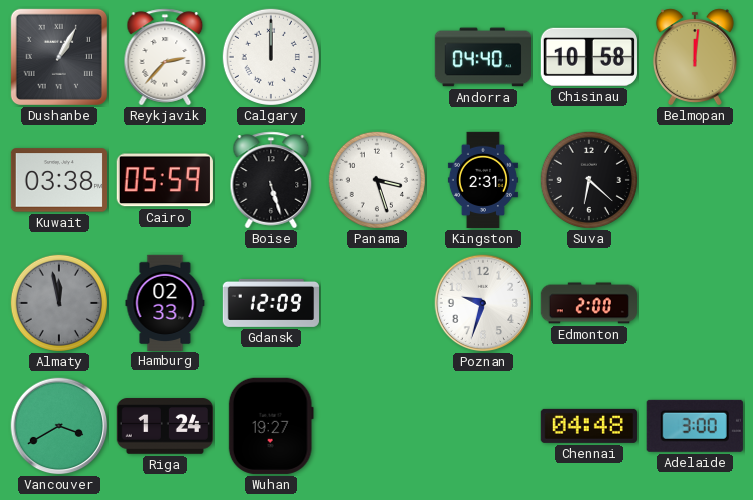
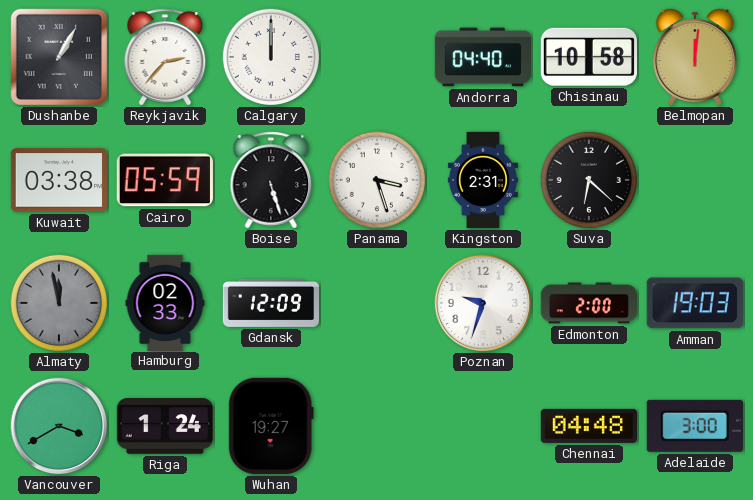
Amman: none -> 19:03
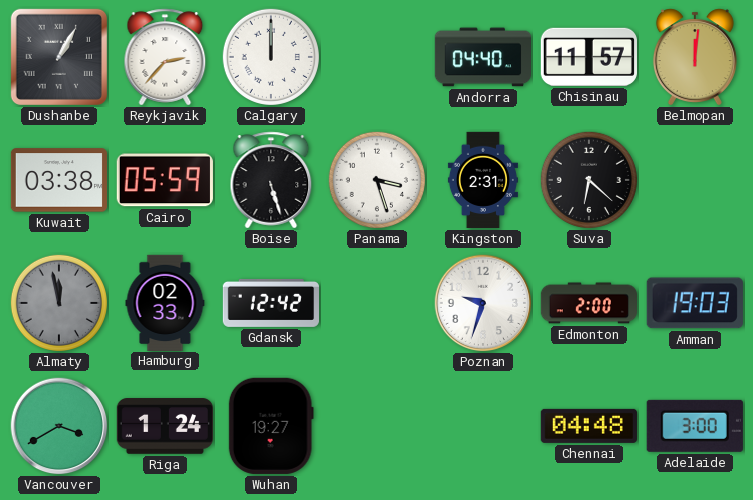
Chisinau: 10:58 -> 11:57
Gdansk: 12:09 -> 12:42
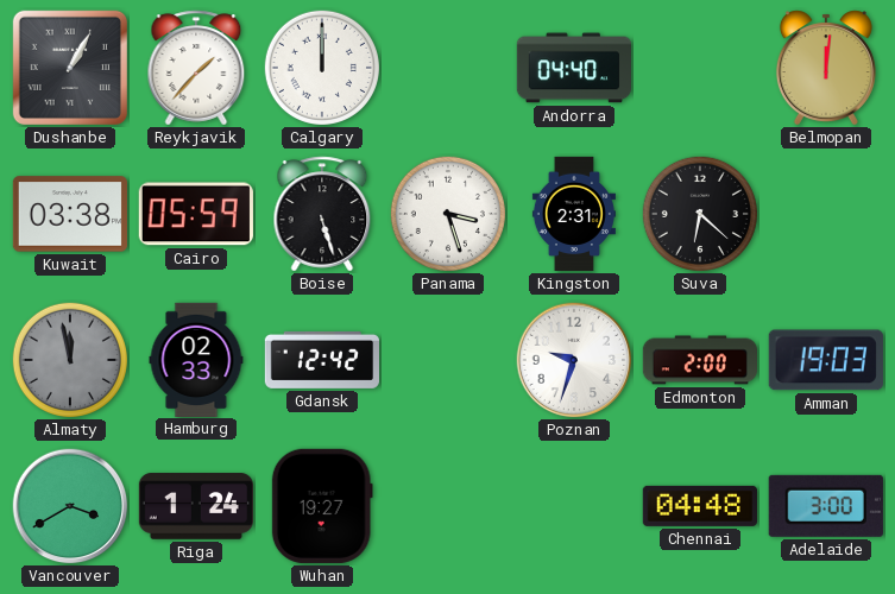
Reykjavik: 2:37 -> 1:37
Chisinau: 11:57 -> none
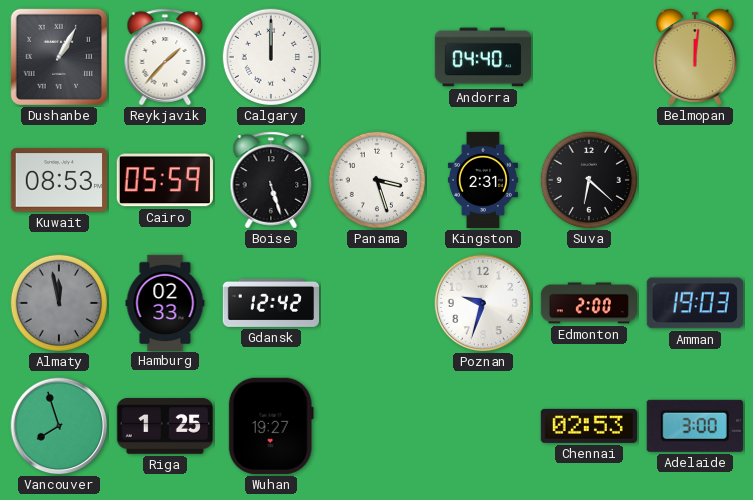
Kuwait: 03:38 -> 08:53
Vancouver: 3:40 -> 7:57
Riga: 1:24 -> 1:25
Chennai: 04:48 -> 02:53
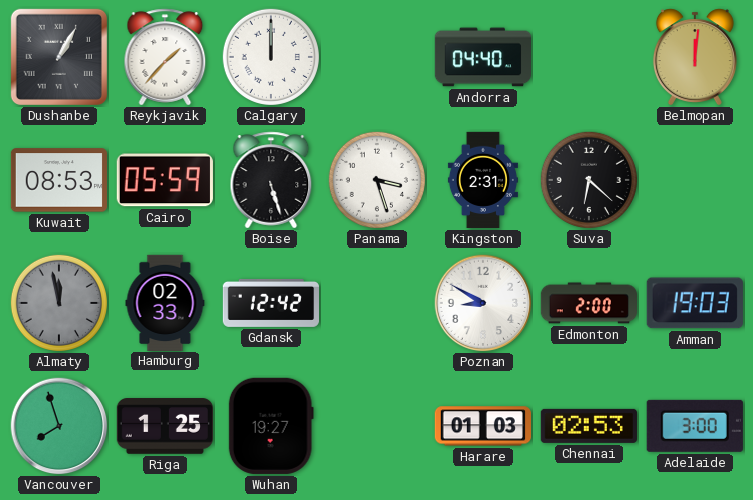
Poznan: 9:33 -> 8:50
Harare: none -> 01:03
